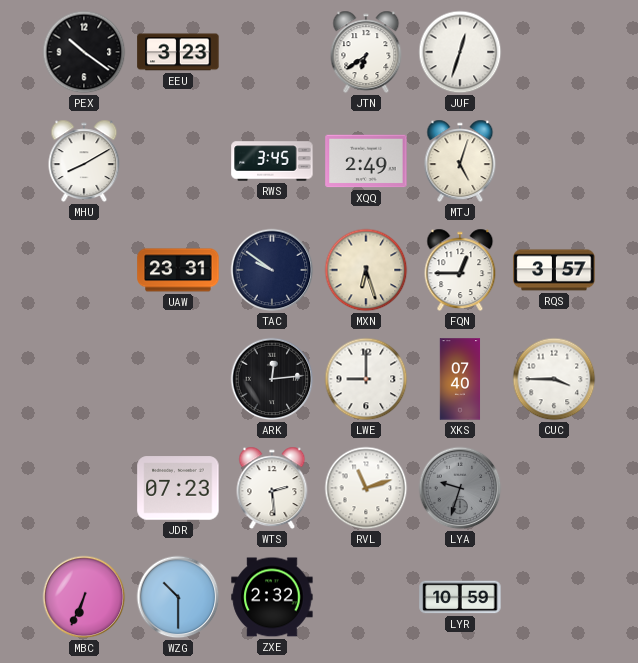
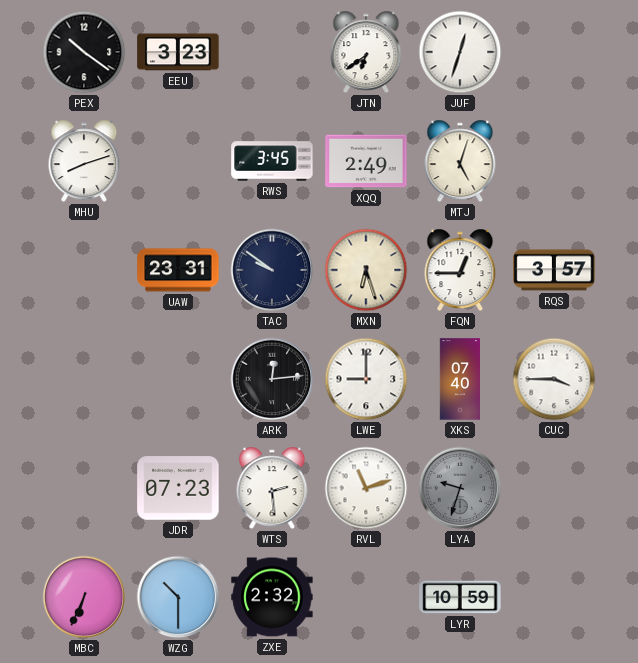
MHU: 8:10 -> 8:12
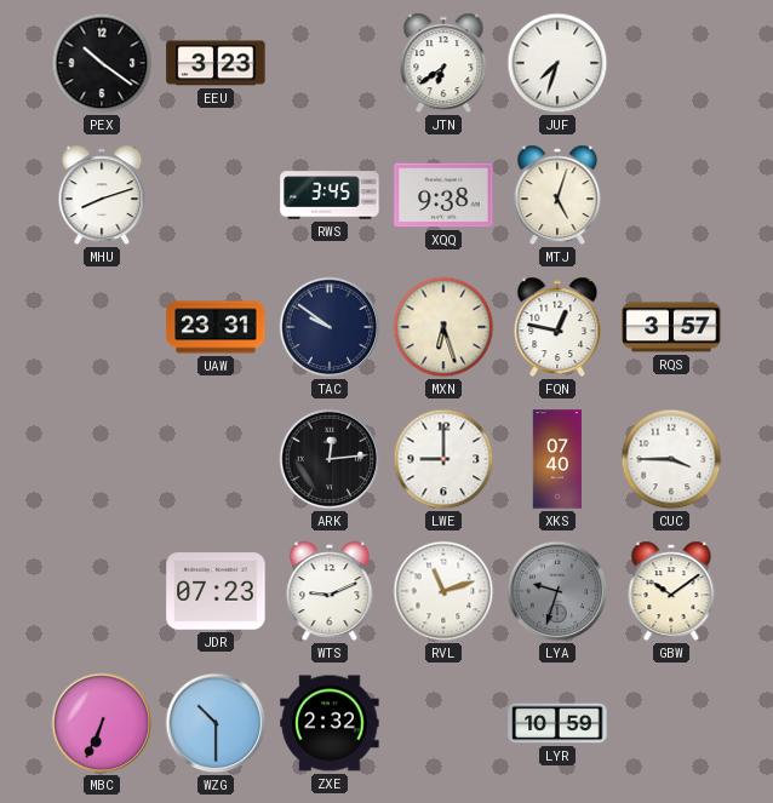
JUF: 12:33 -> 7:33
XQQ: 2:49 -> 9:38
FQN: 12:45 -> 12:47
WTS: 2:29 -> 9:11
GBW: none -> 10:09
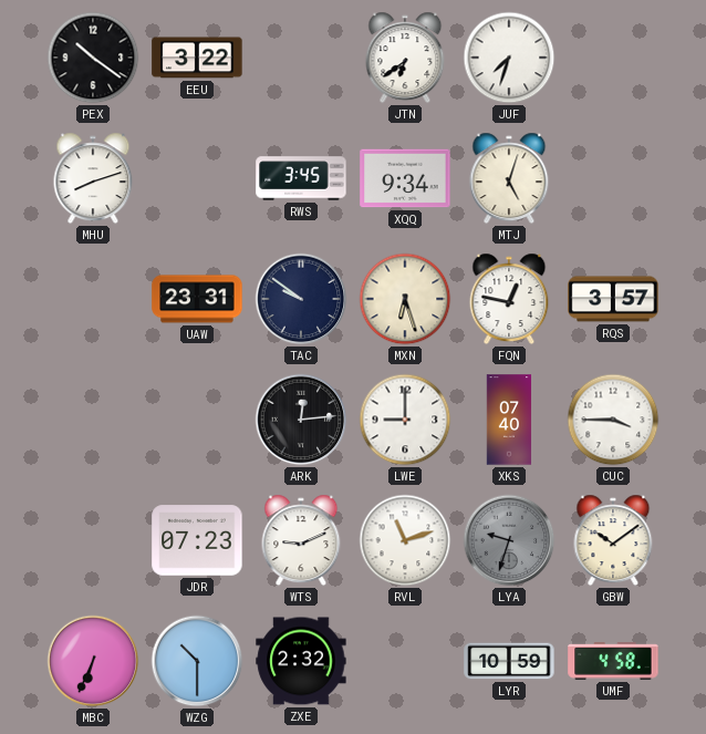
EEU: 3:23 -> 3:22
XQQ: 9:38 -> 9:34
UMF: none -> 4:58
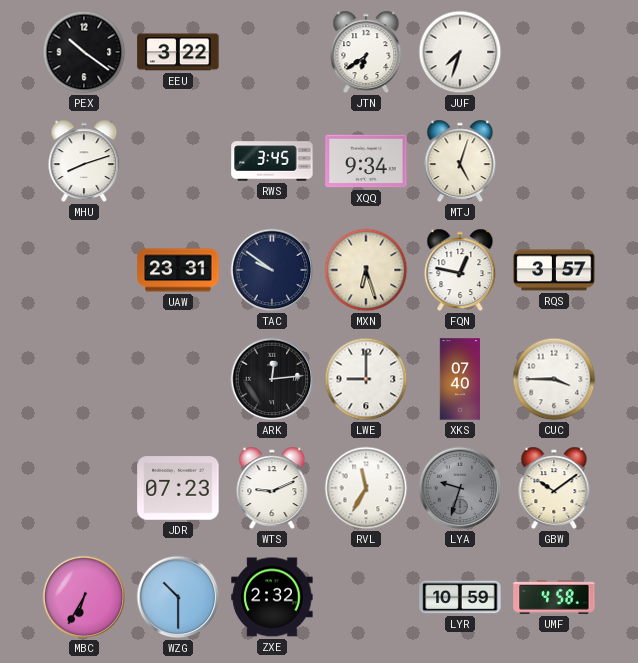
RVL: 11:12 -> 11:35
MBC: 6:34 -> 6:35
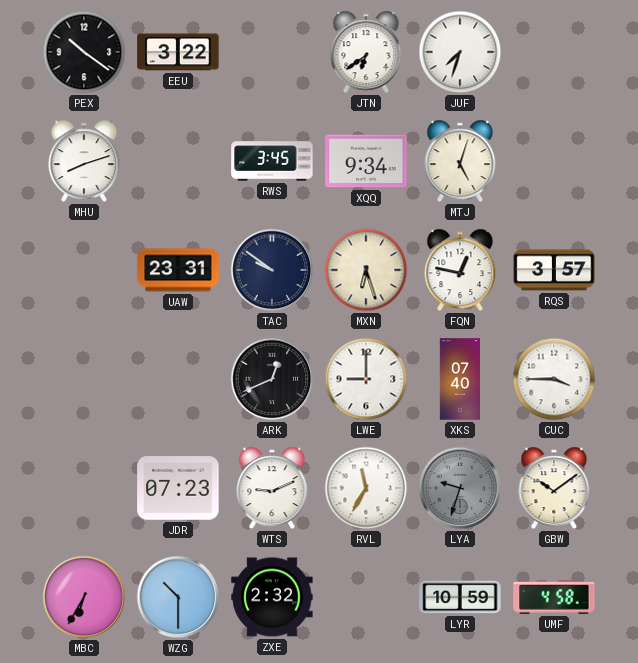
ARK: 12:14 -> 12:41
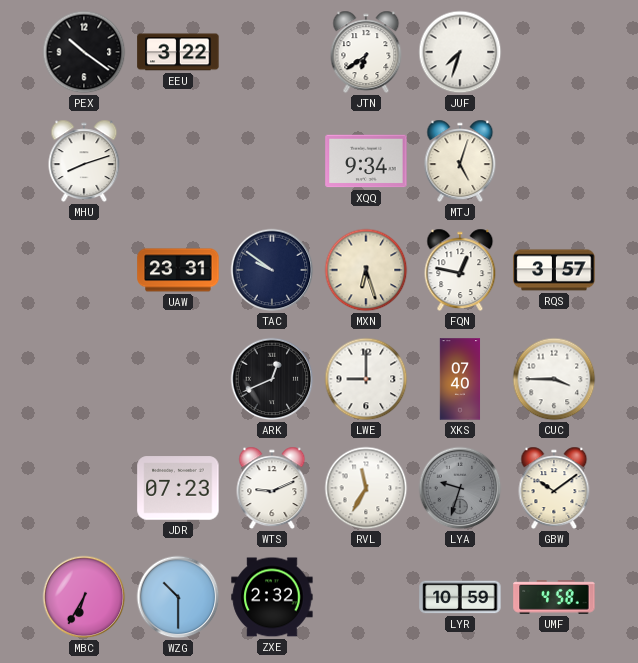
RWS: 3:45 -> none
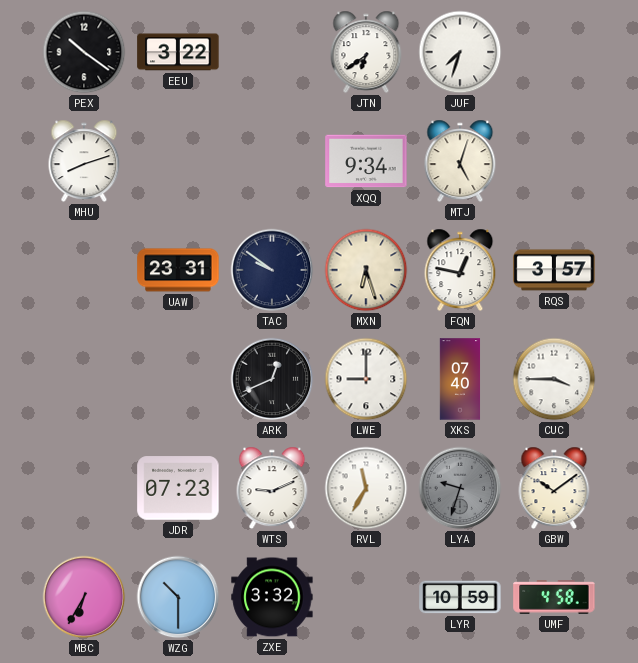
ZXE: 2:32 -> 3:32
